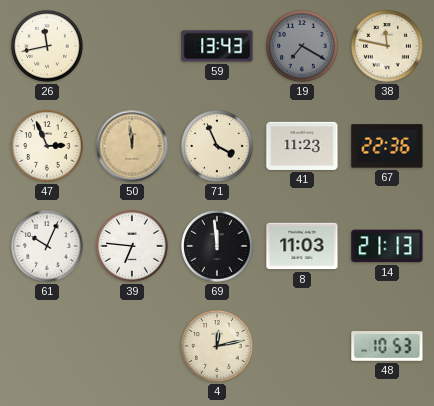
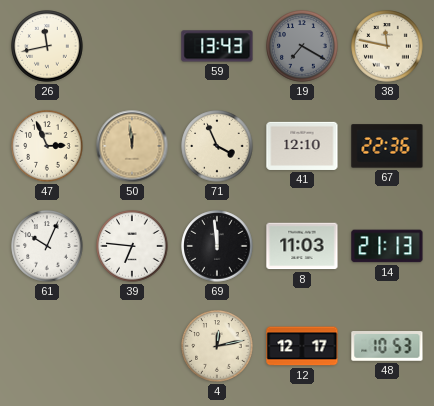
41: 11:23 -> 12:10
12: none -> 12:17
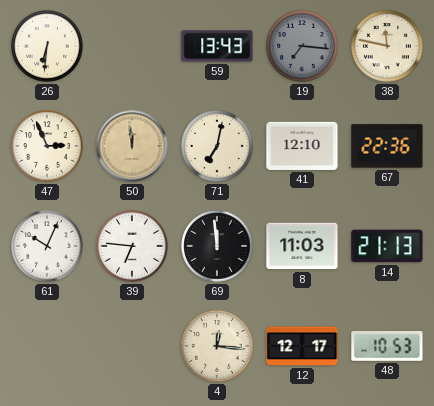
26: 11:43 -> 6:31
19: 7:20 -> 7:16
71: 3:56 -> 7:02
4: 12:13 -> 12:16
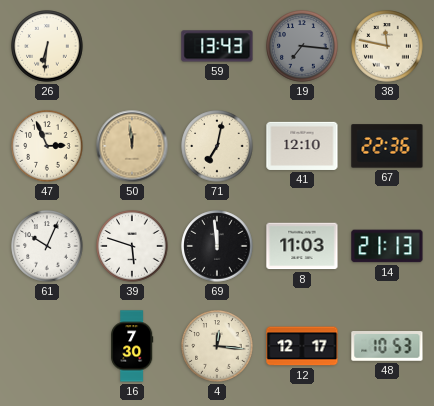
39: 6:46 -> 5:48
16: none -> 7:30
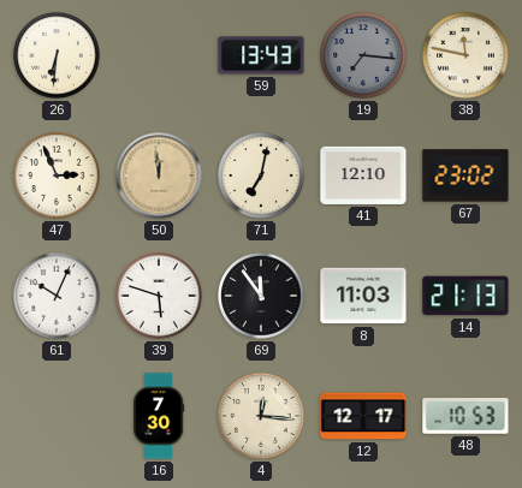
67: 22:36 -> 23:02
69: 11:59 -> 11:54
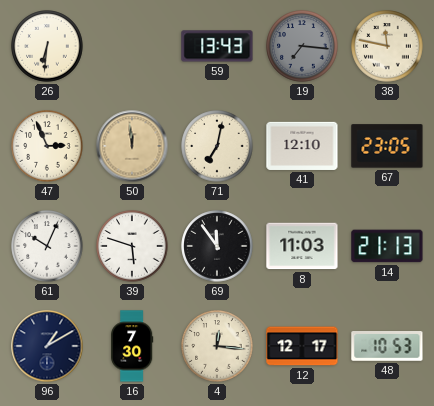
67: 23:02 -> 23:05
96: none -> 1:10
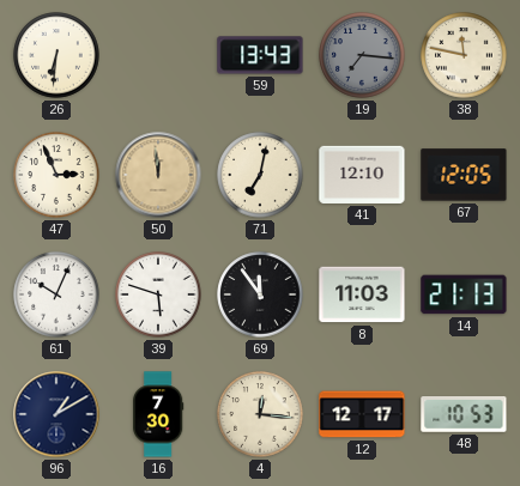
67: 23:05 -> 12:05
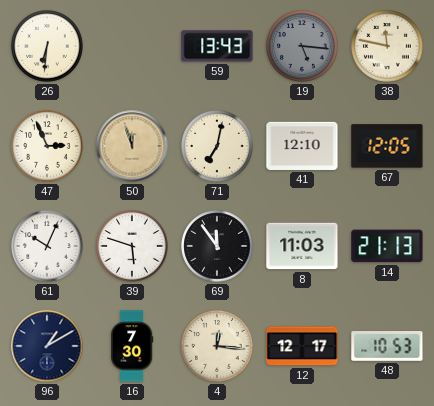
19: 7:16 -> 5:16
50: 11:59 -> 11:57
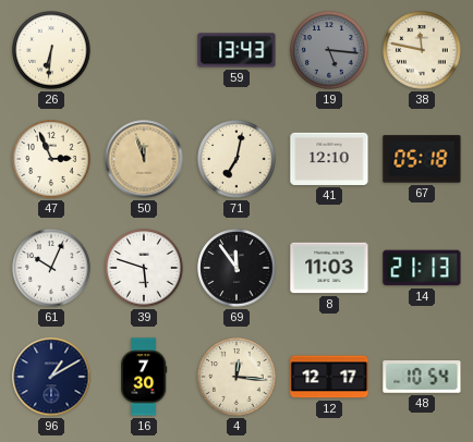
67: 12:05 -> 05:18
48: 10:53 -> 10:54
